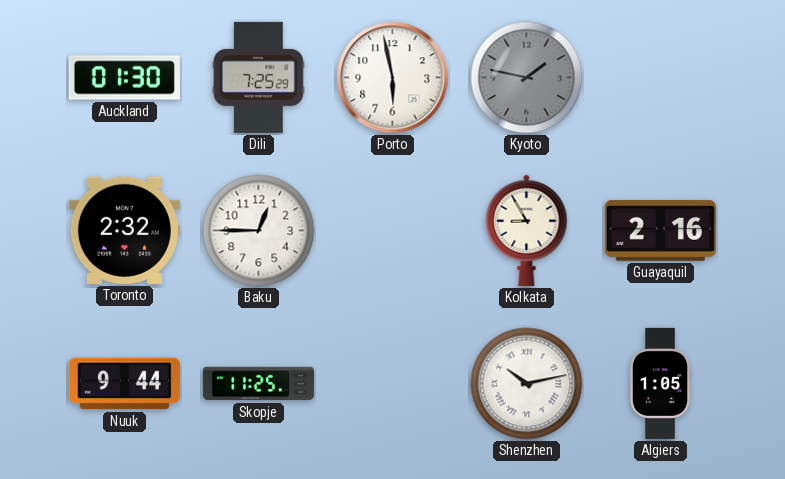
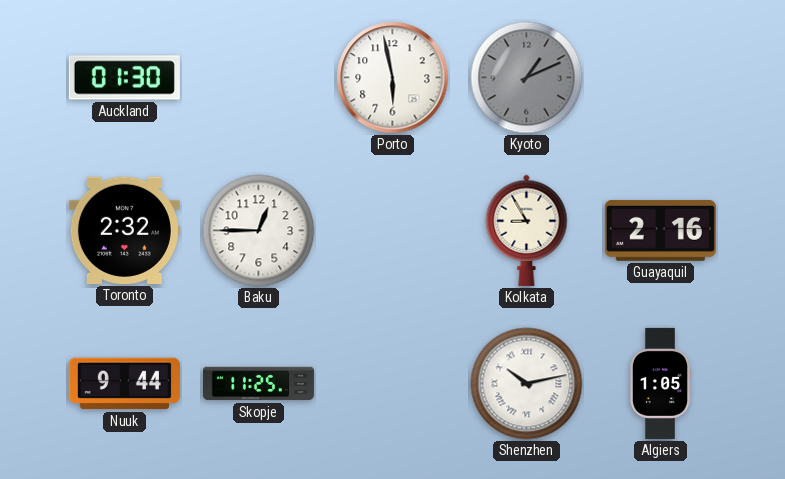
Dili: 7:25 -> none
Kyoto: 1:47 -> 1:11
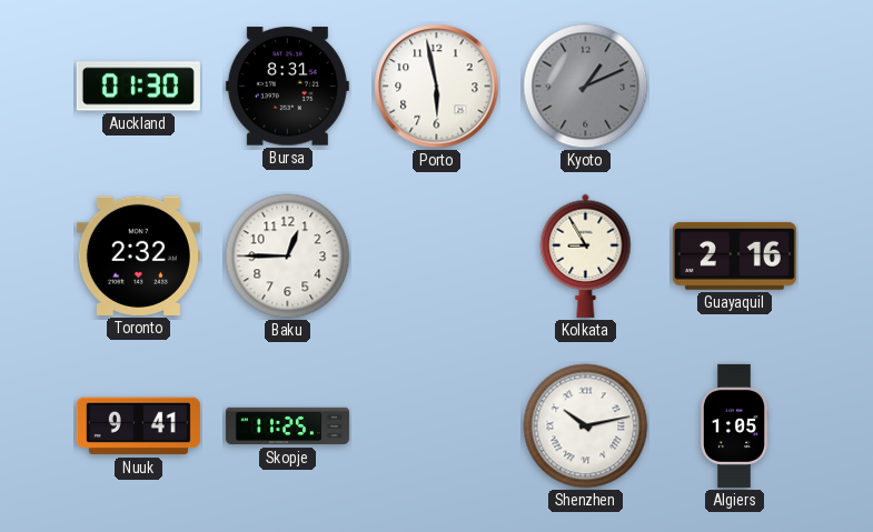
Bursa: none -> 8:31
Nuuk: 9:44 -> 9:41
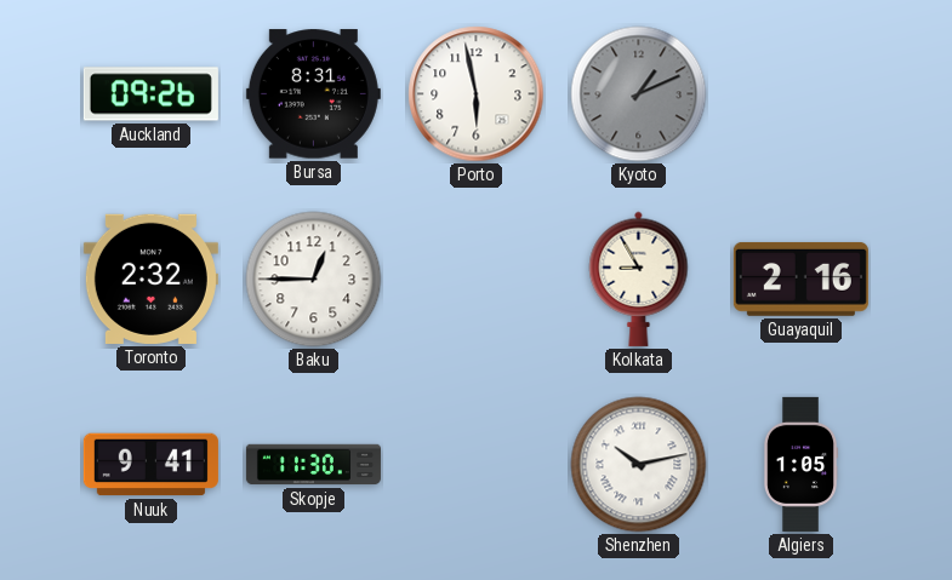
Auckland: 01:30 -> 09:26
Skopje: 11:25 -> 11:30
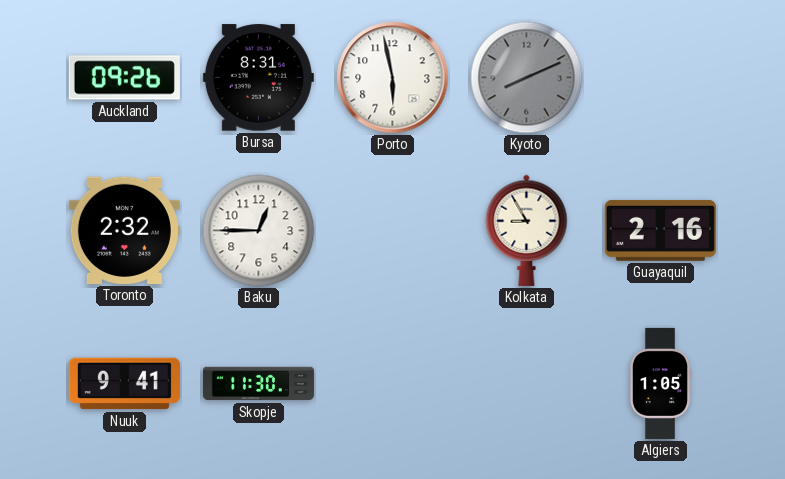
Kyoto: 1:11 -> 8:11
Shenzhen: 10:13 -> none
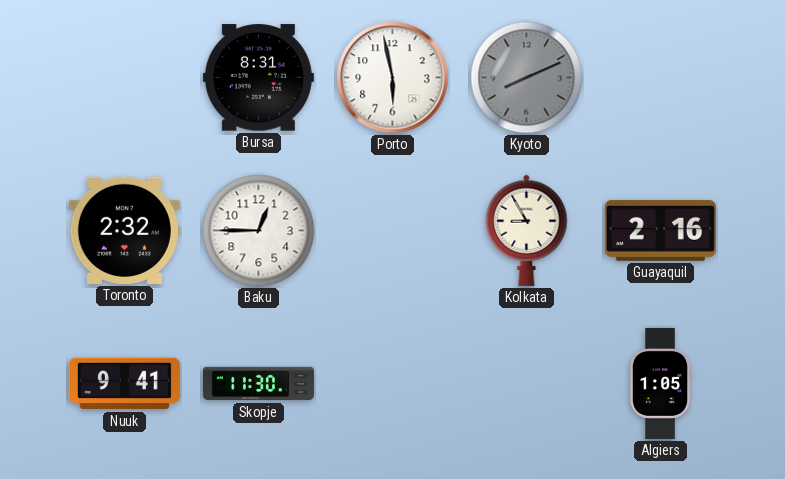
Auckland: 09:26 -> none
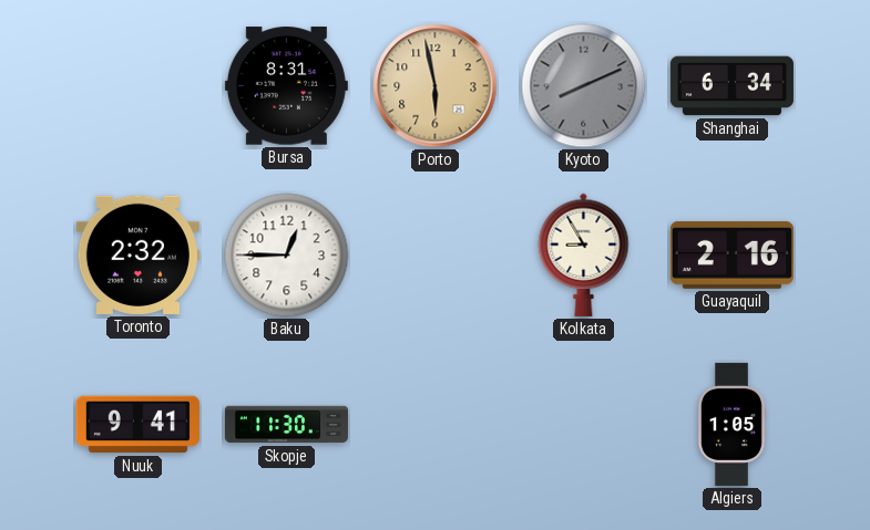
Porto dial: white -> champagne
Shanghai: none -> 6:34
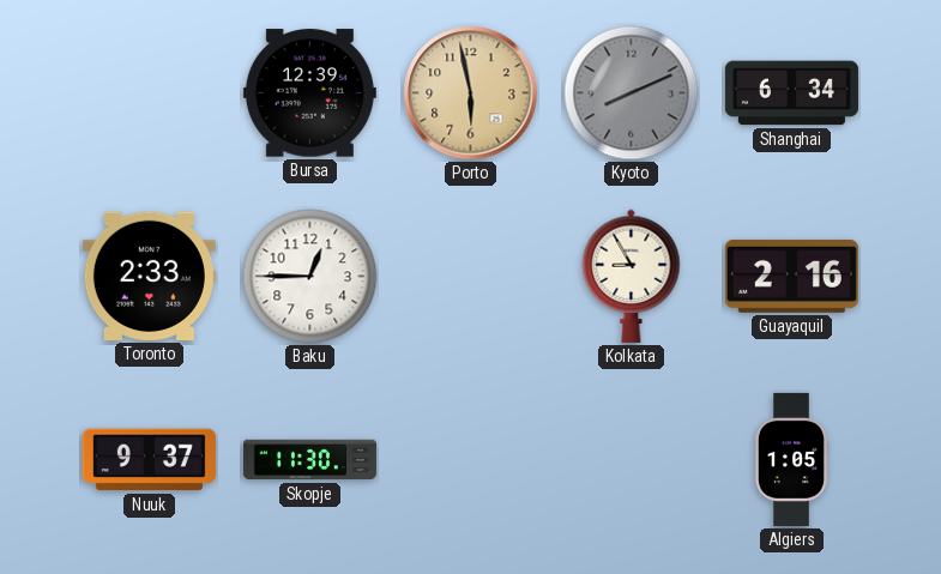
Bursa: 8:31 -> 12:39
Toronto: 2:32 -> 2:33
Nuuk: 9:41 -> 9:37
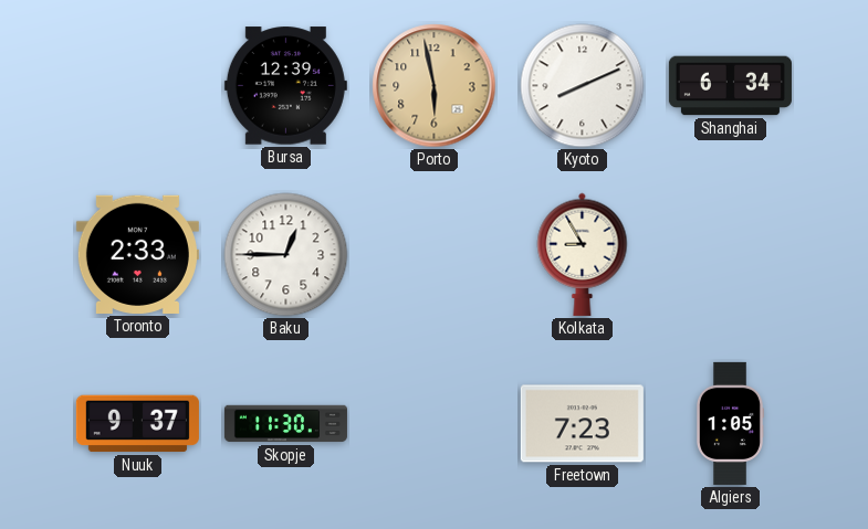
Kyoto dial: grey -> white
Guayaquil: 2:16 -> none
Freetown: none -> 7:23
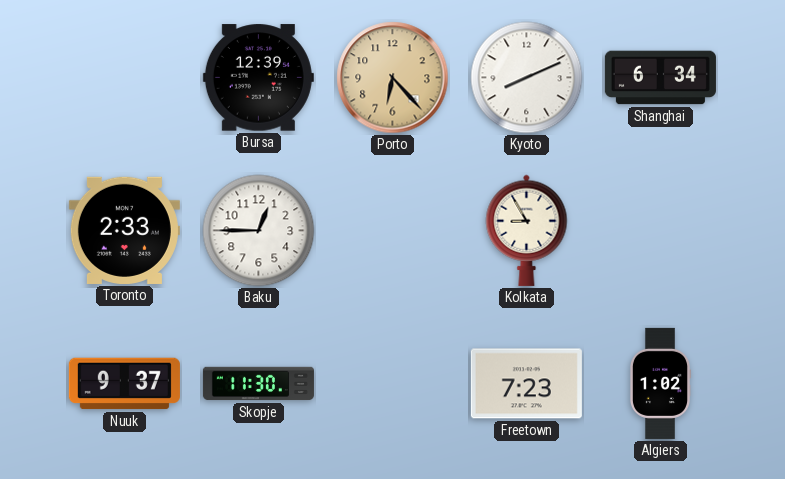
Porto: 5:58 -> 6:23
Algiers: 1:05 -> 1:02
